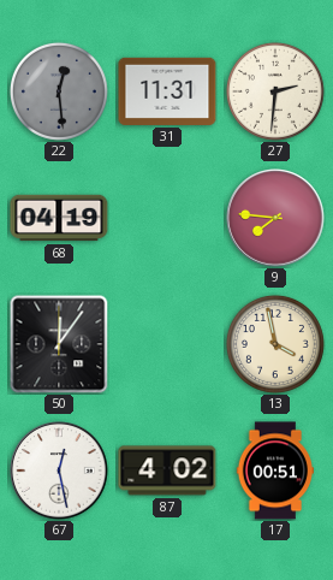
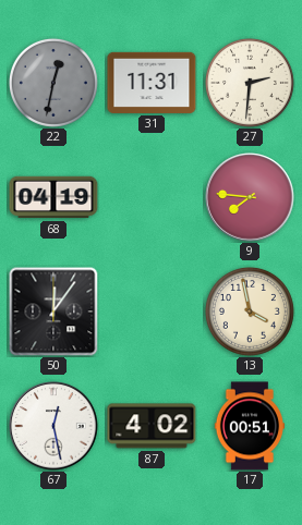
22: 12:29 -> 12:32
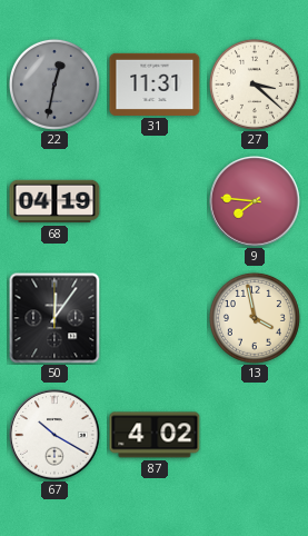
27: 2:31 -> 3:22
67: 12:28 -> 10:20
17: 00:51 -> none
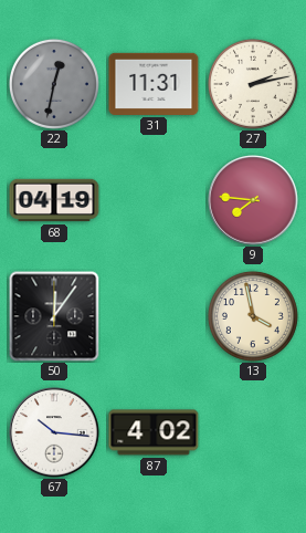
27: 3:22 -> 2:13
67: 10:20 -> 10:16
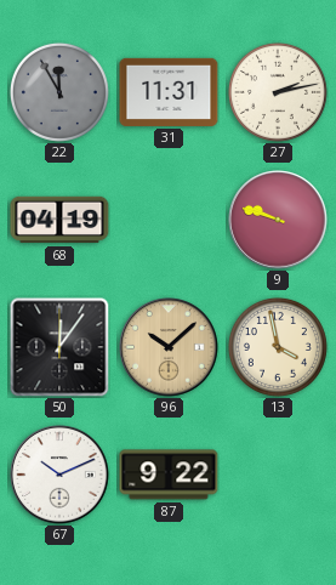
22: 12:32 -> 11:55
9: 7:46 -> 9:48
96: none -> 10:08
67: 10:16 -> 10:11
87: 4:02 -> 9:22
